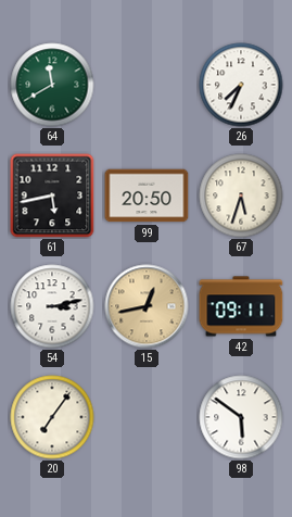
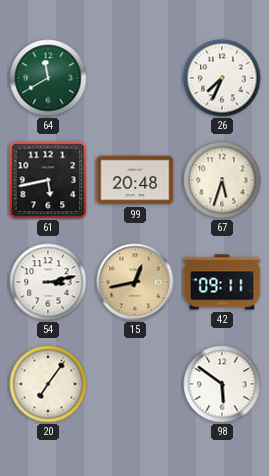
99: 20:50 -> 20:48
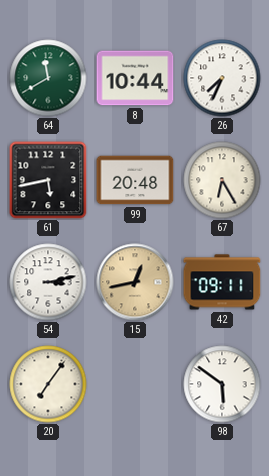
8: none -> 10:44
67: 5:33 -> 6:25
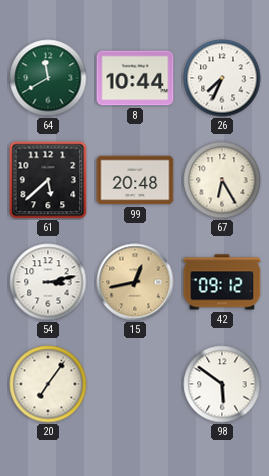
61: 5:43 -> 5:38
42: 09:11 -> 09:12
